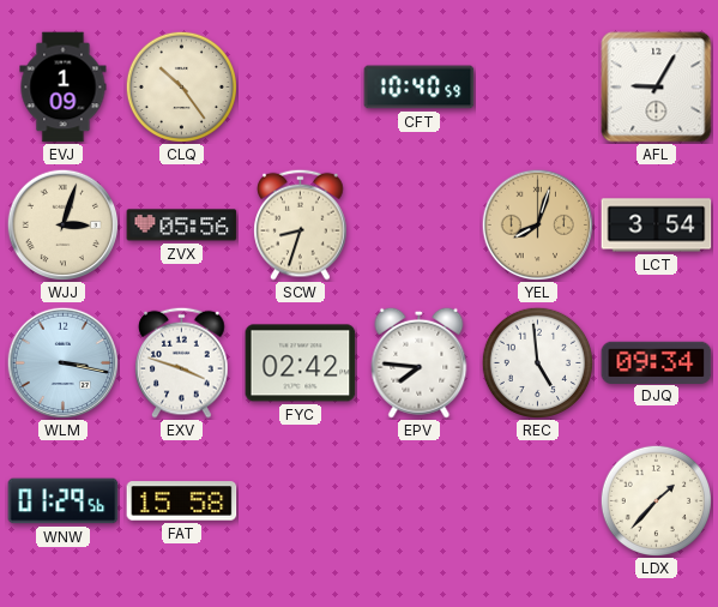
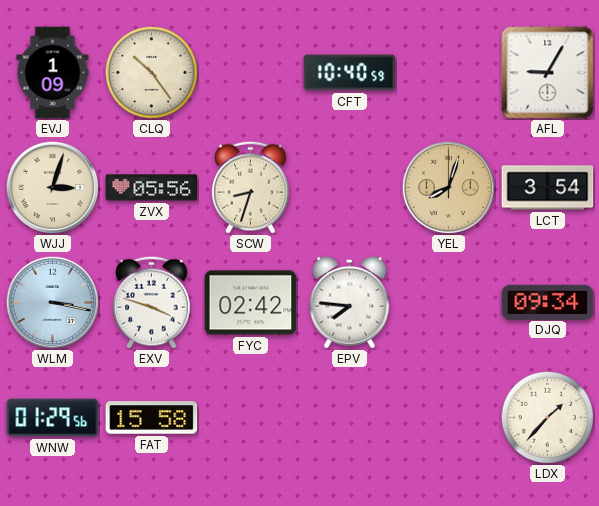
REC: 4:59 -> none
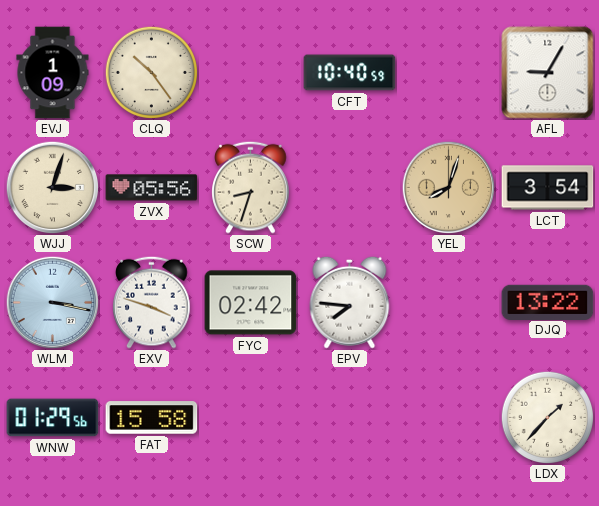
DJQ: 09:34 -> 13:22
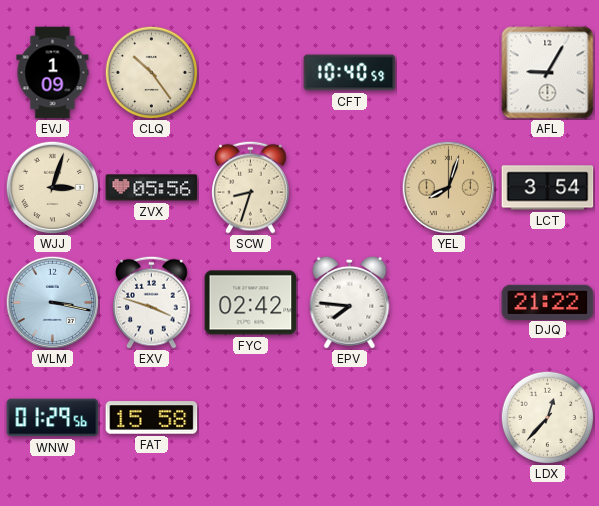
DJQ: 13:22 -> 21:22
LDX: 1:37 -> 12:37
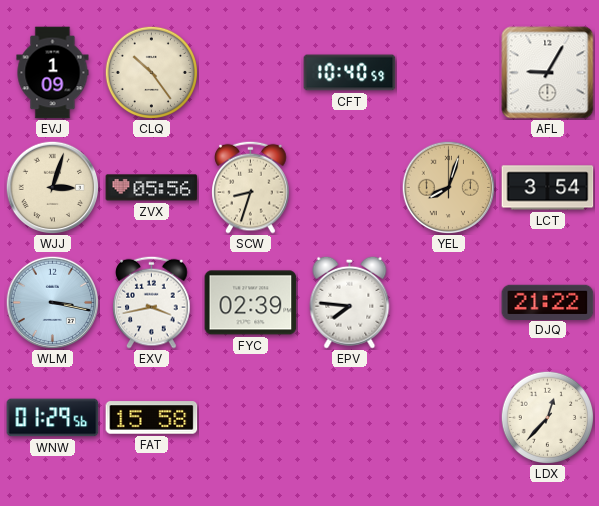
EXV: 3:48 -> 3:43
FYC: 02:42 -> 02:39
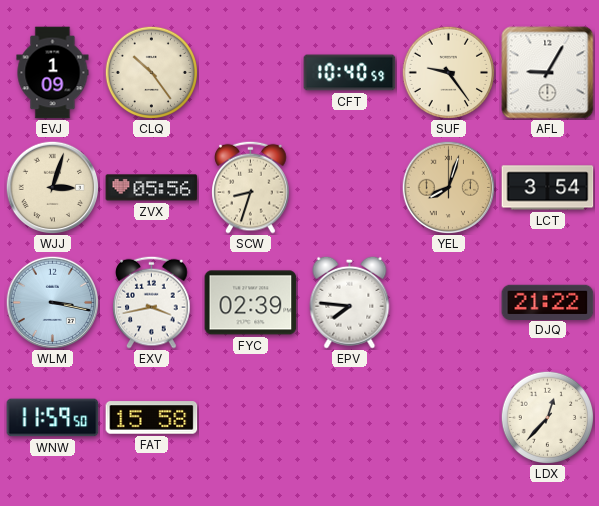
SUF: none -> 9:24
WNW: 01:29 -> 11:59
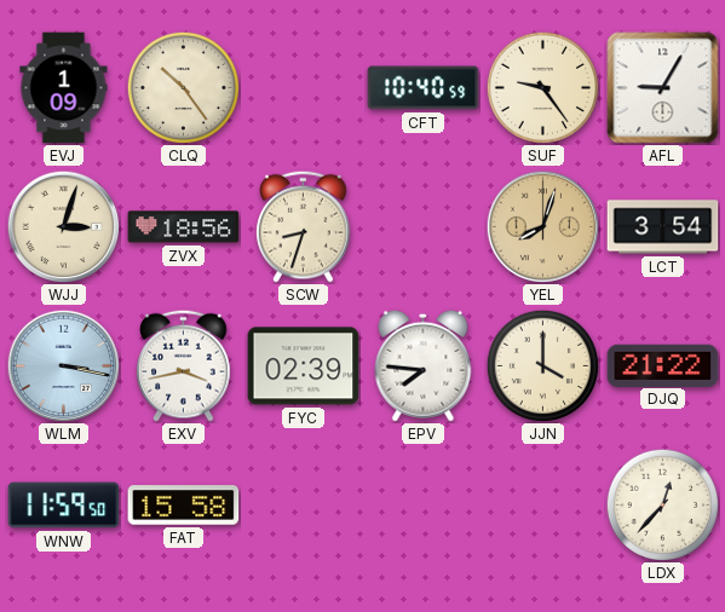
ZVX: 05:56 -> 18:56
JJN: none -> 4:00
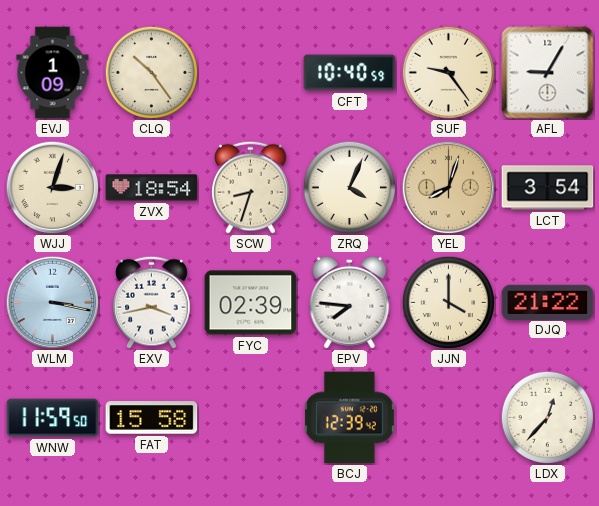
ZVX: 18:56 -> 18:54
ZRQ: none -> 4:04
BCJ: none -> 12:39
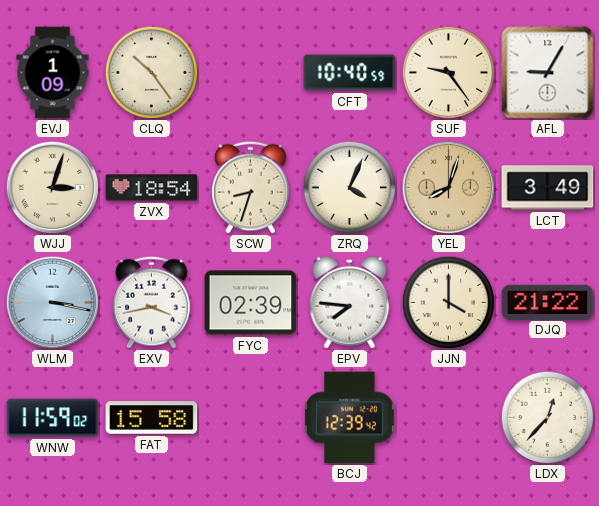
LCT: 3:54 -> 3:49
WNW: 11:59:50 -> 11:59:02
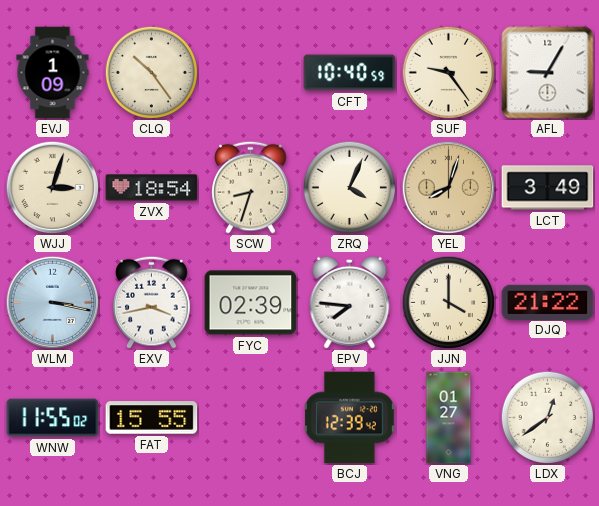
WNW: 11:59 -> 11:55
FAT: 15:58 -> 15:55
VNG: none -> 01:27
LDX: 12:37 -> 12:39
